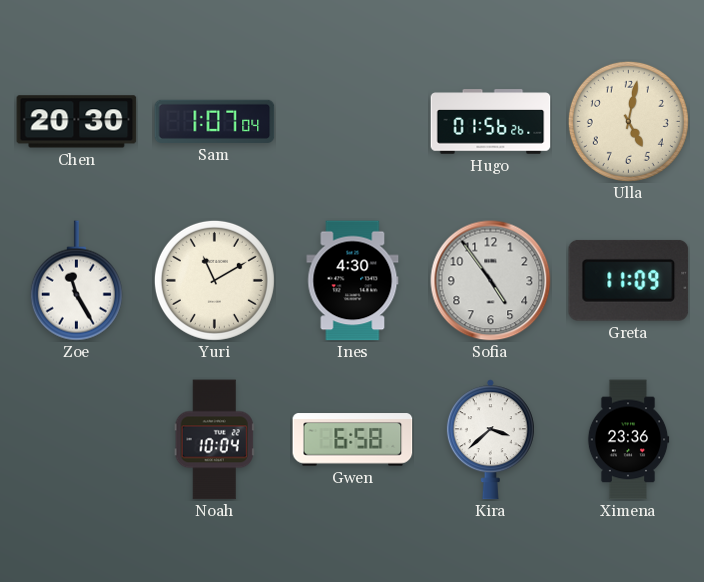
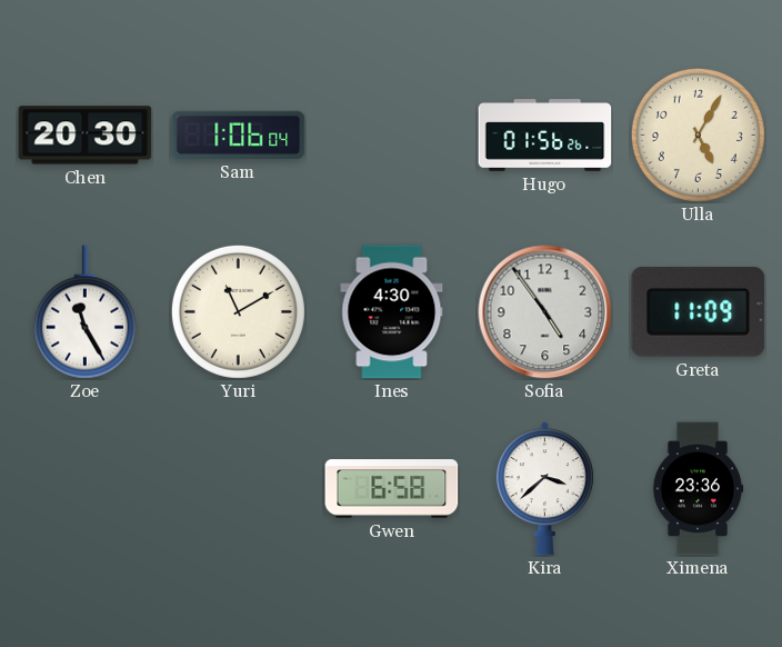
Sam: 1:07 -> 1:06
Ulla: 5:02 -> 5:05
Noah: 10:04 -> none
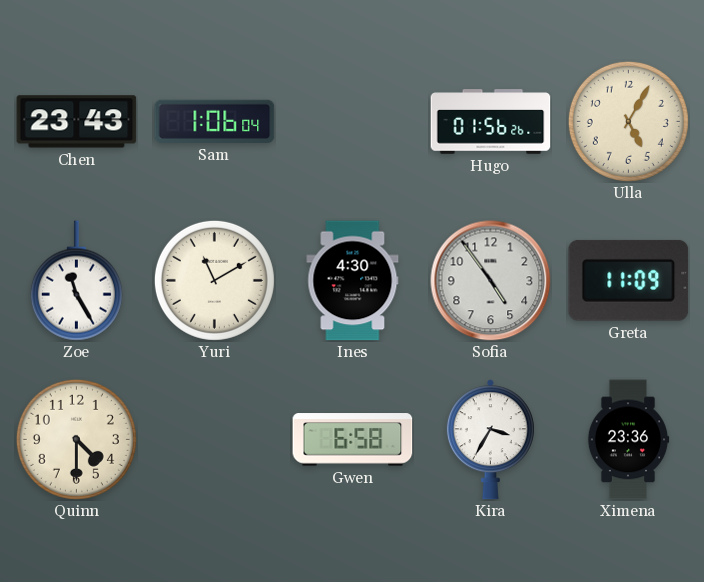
Chen: 20:30 -> 23:43
Quinn: none -> 4:30
Kira: 3:38 -> 3:35
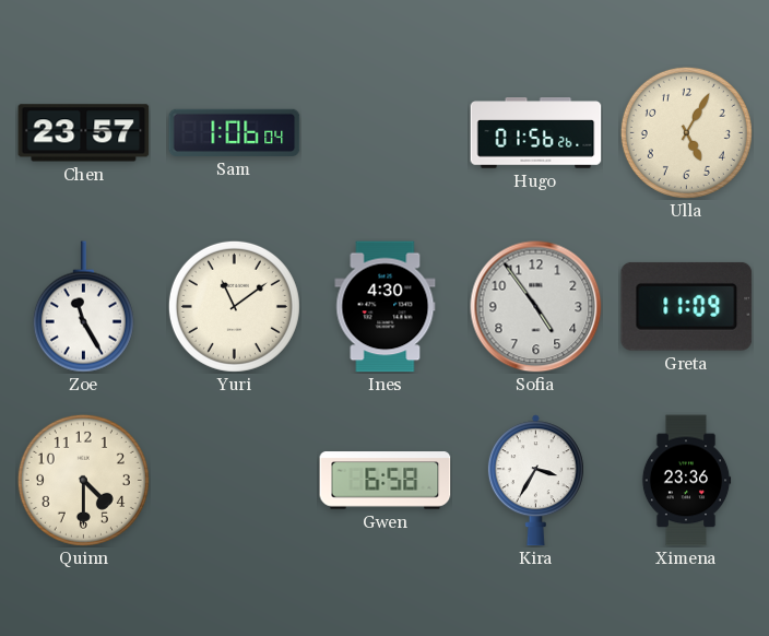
Chen: 23:43 -> 23:57
Yuri: 11:10 -> 11:09
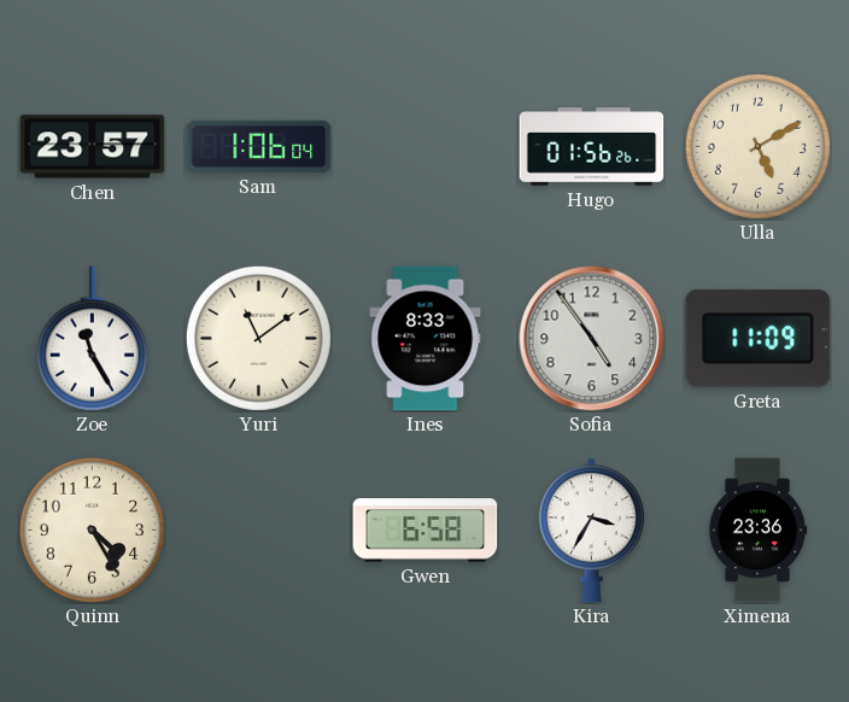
Ulla: 5:05 -> 5:10
Ines: 4:30 -> 8:33
Quinn: 4:30 -> 4:25
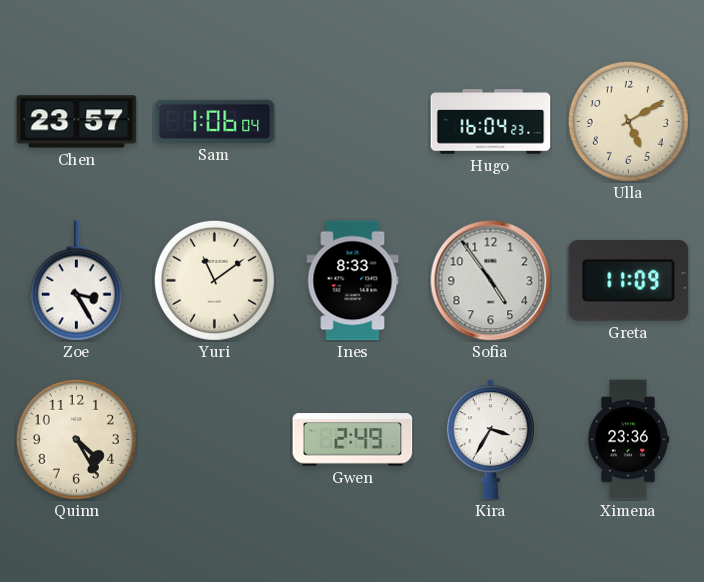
Hugo: 01:56 -> 16:04
Zoe: 11:25 -> 3:25
Gwen: 6:58 -> 2:49
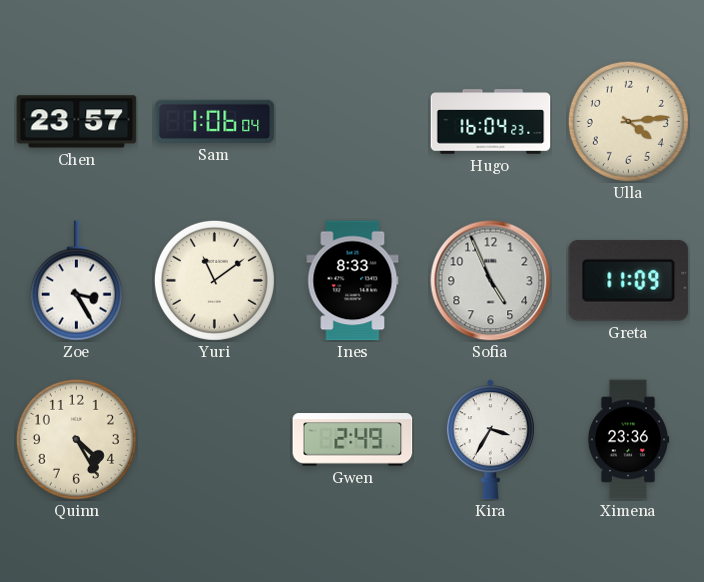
Ulla: 5:10 -> 4:14
Sofia: 4:54 -> 4:56
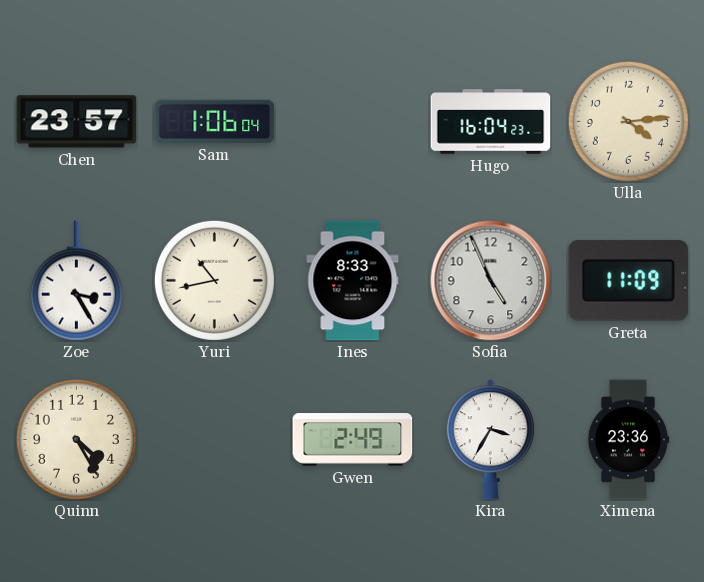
Yuri: 11:09 -> 10:43
